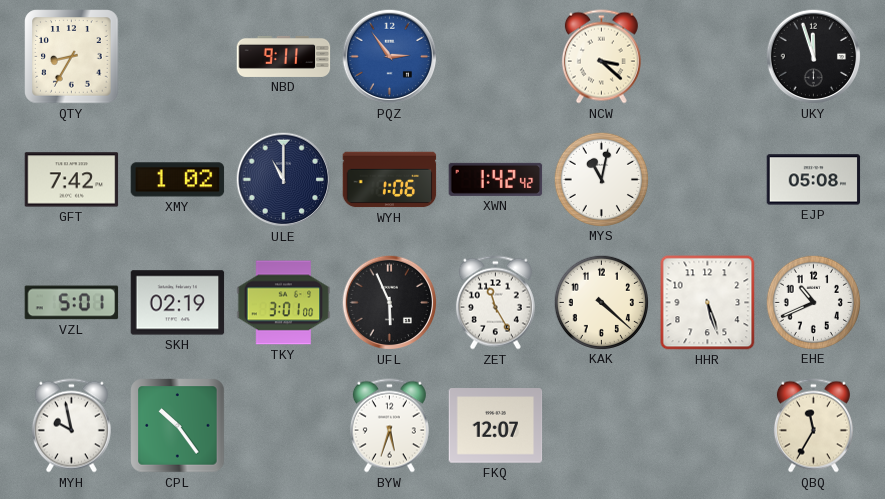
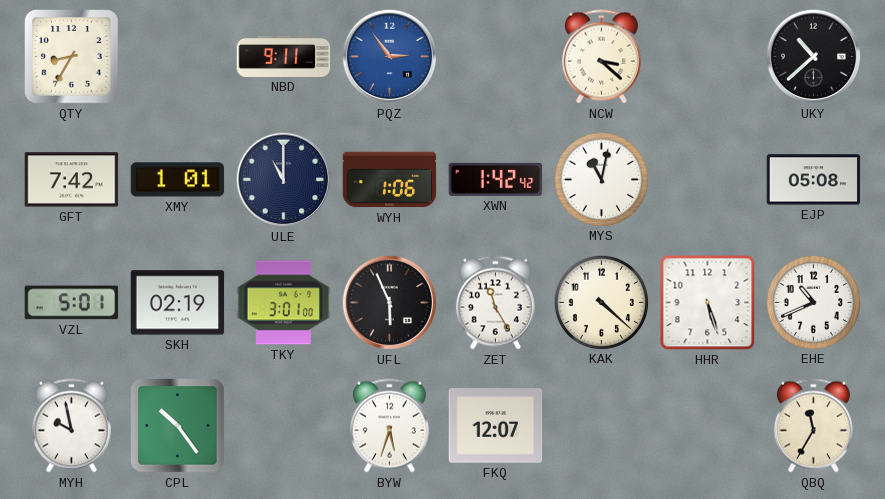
UKY: 11:57 -> 10:38
XMY: 1:02 -> 1:01
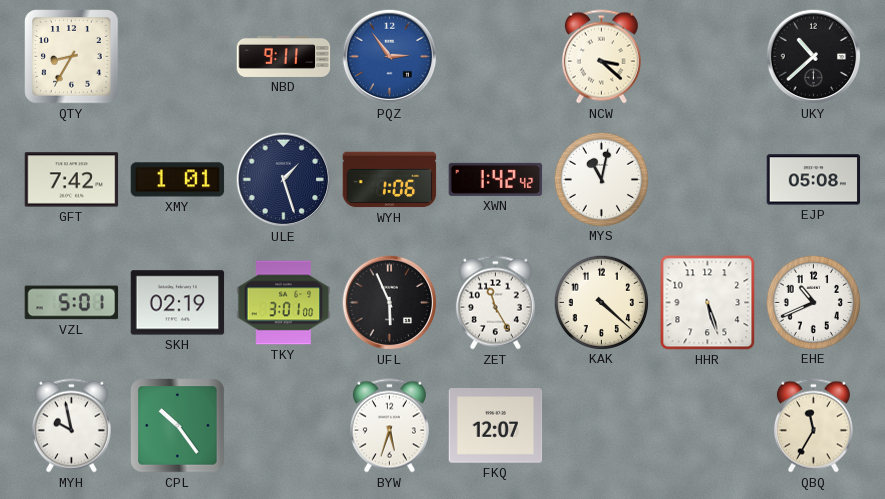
ULE: 11:00 -> 1:27
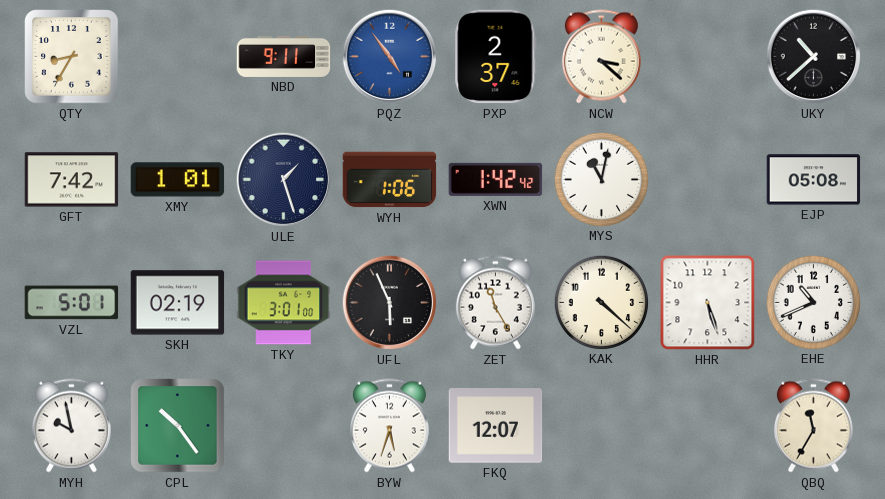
PQZ: 2:54 -> 4:54
PXP: none -> 2:37
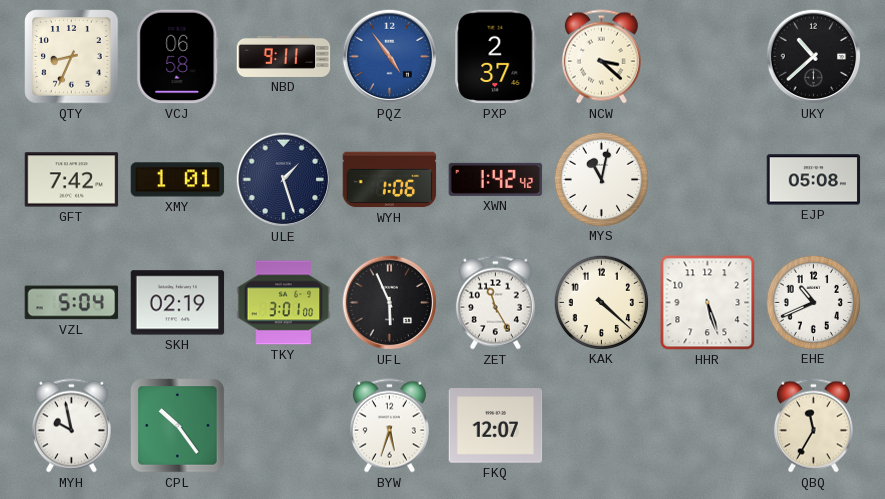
QTY: 8:35 -> 8:34
VCJ: none -> 06:58
VZL: 5:01 -> 5:04
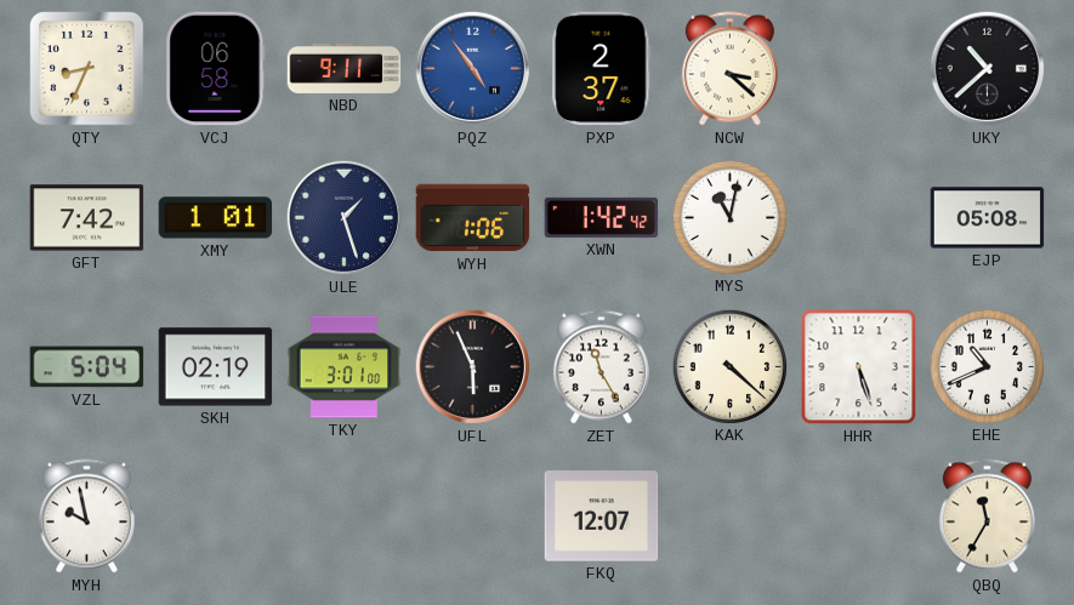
CPL: 10:24 -> none
BYW: 5:33 -> none
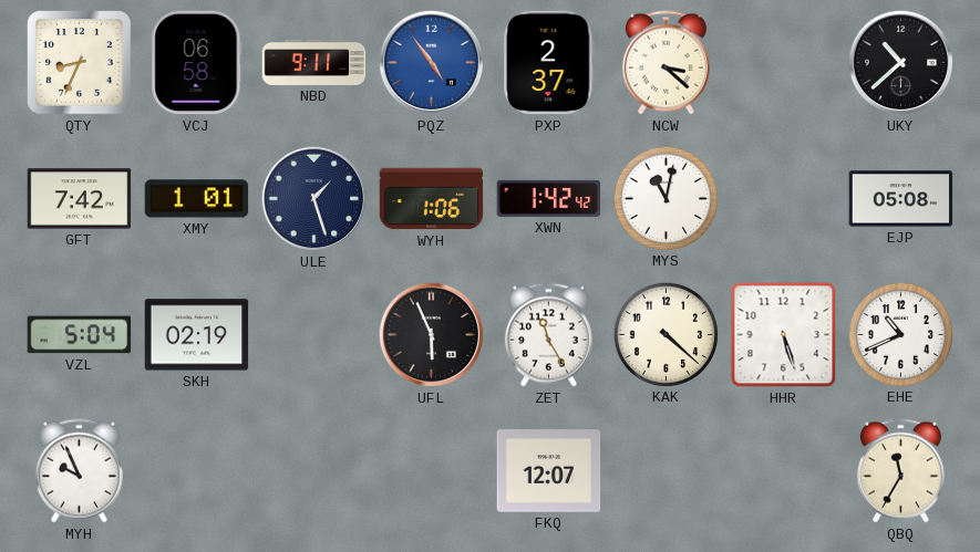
TKY: 3:01 -> none
MYH: 9:58 -> 9:56
